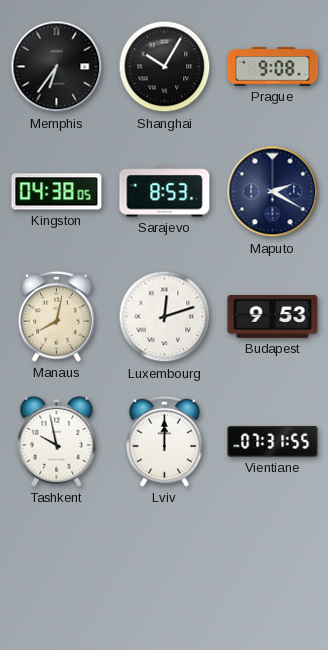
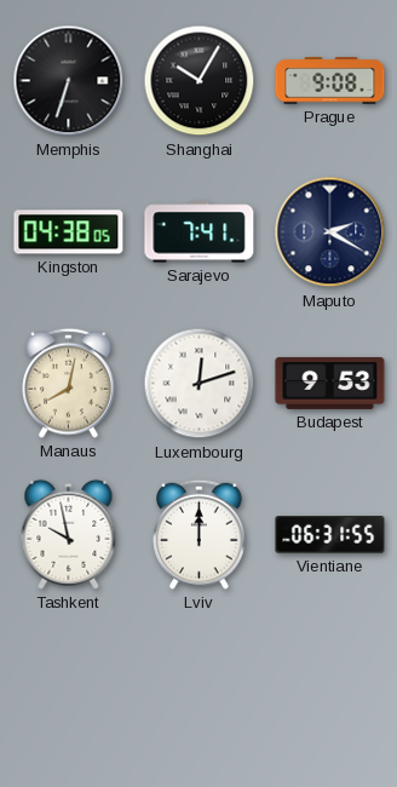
Memphis: 6:36 -> 6:33
Sarajevo: 8:53 -> 7:41
Vientiane: 07:31 -> 06:31
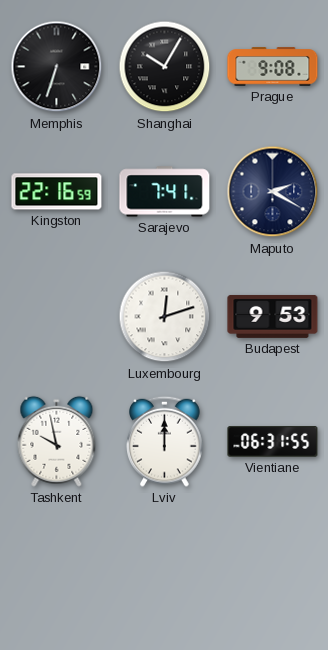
Kingston: 04:38 -> 22:16
Manaus: 8:02 -> none
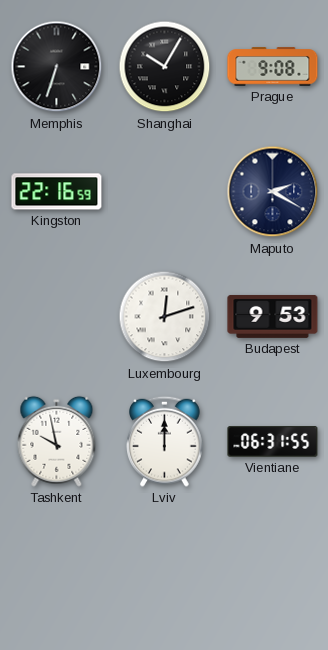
Sarajevo: 7:41 -> none
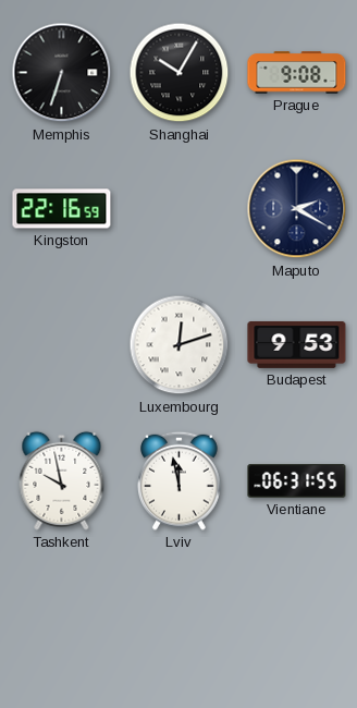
Lviv: 12:00 -> 11:58
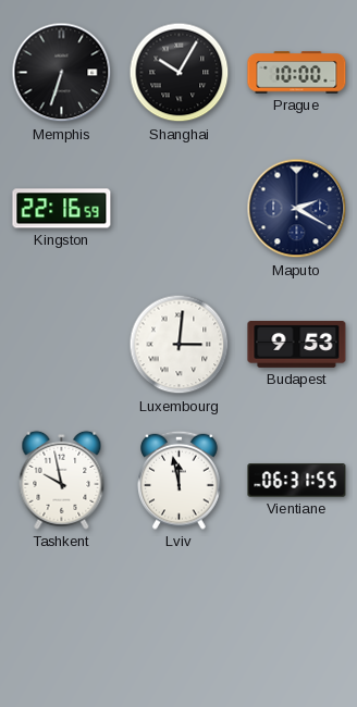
Prague: 9:08 -> 10:00
Luxembourg: 12:12 -> 3:01
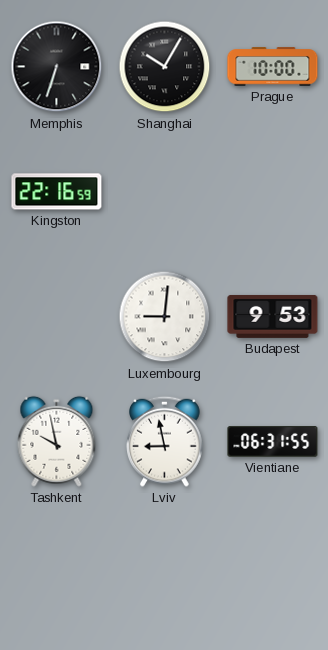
Maputo: 2:20 -> none
Luxembourg: 3:01 -> 9:01
Lviv: 11:58 -> 8:58
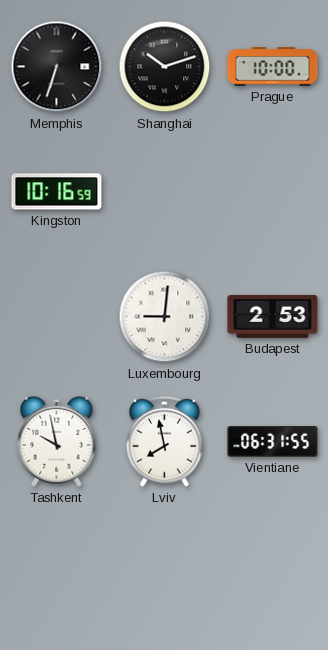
Shanghai: 10:05 -> 10:12
Kingston: 22:16 -> 10:16
Budapest: 9:53 -> 2:53
Lviv: 8:58 -> 7:58
